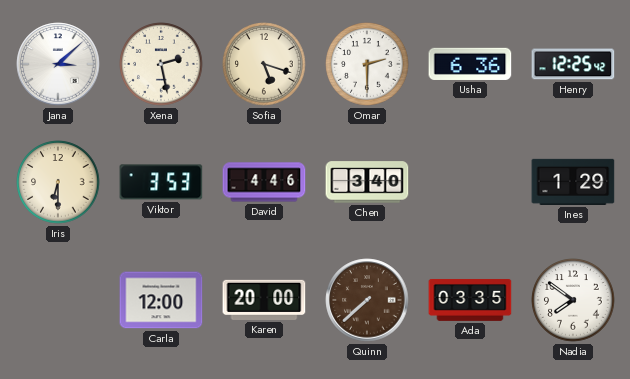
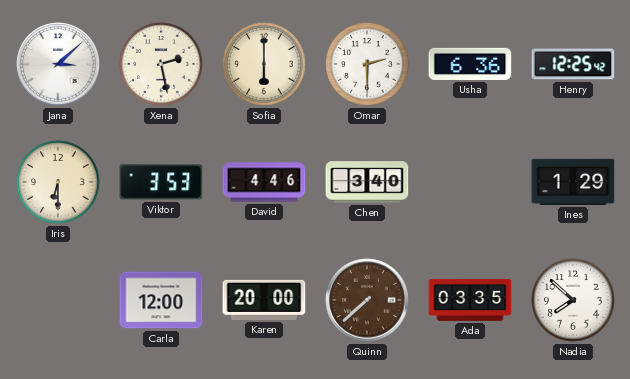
Sofia: 5:18 -> 6:00
Nadia: 7:51 -> 7:52
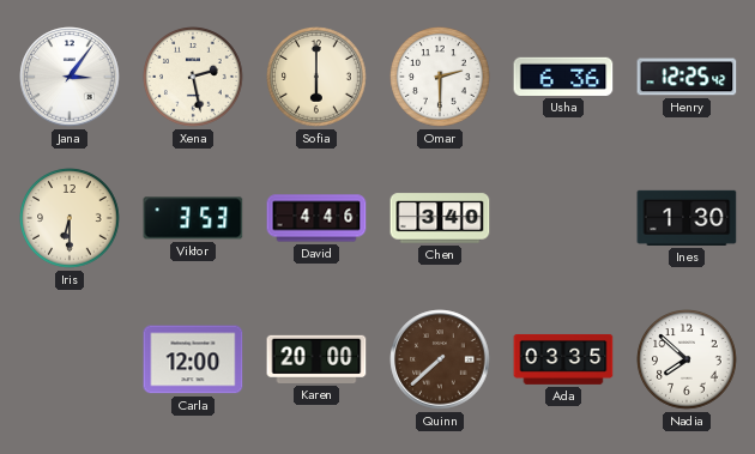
Jana: 3:08 -> 3:06
Ines: 1:29 -> 1:30
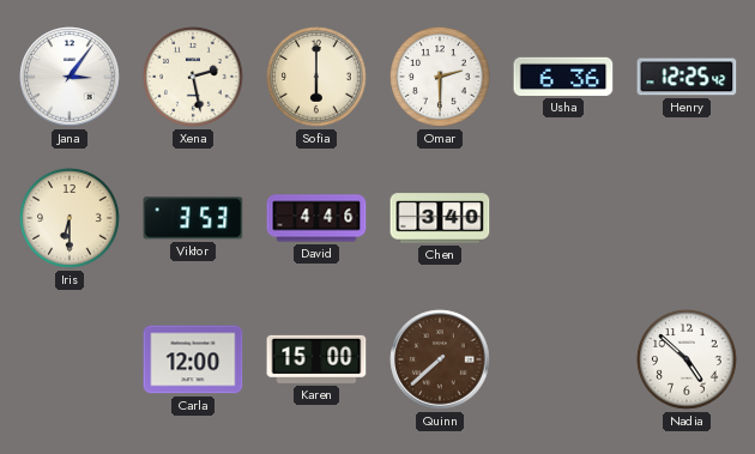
Ines: 1:30 -> none
Karen: 20:00 -> 15:00
Ada: 03:35 -> none
Nadia: 7:52 -> 4:52
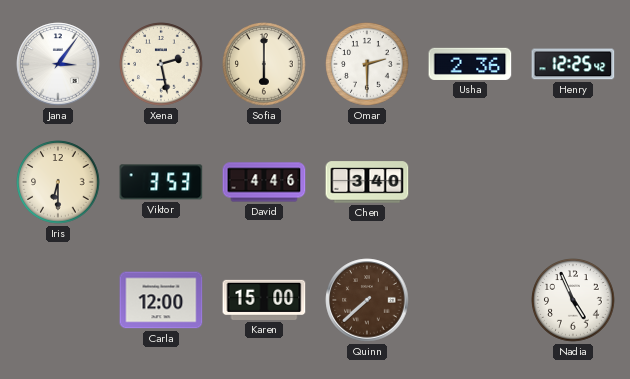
Usha: 6:36 -> 2:36
Nadia: 4:52 -> 4:56
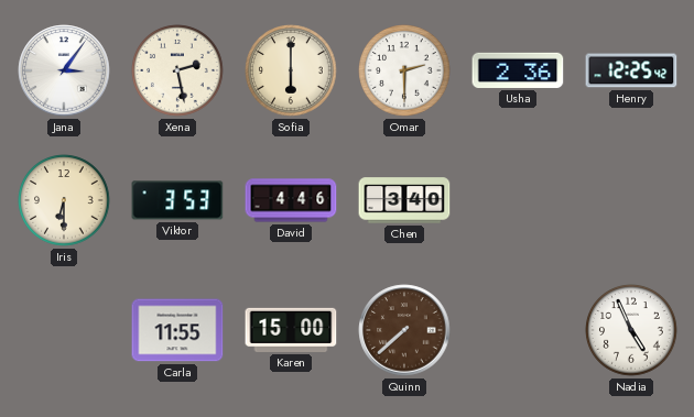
Carla: 12:00 -> 11:55
